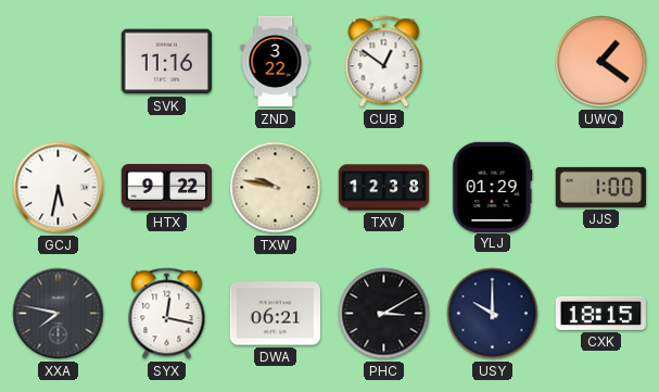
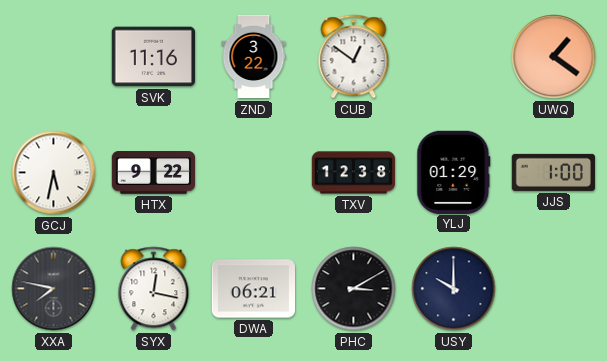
TXW: 9:47 -> none
CXK: 18:15 -> none
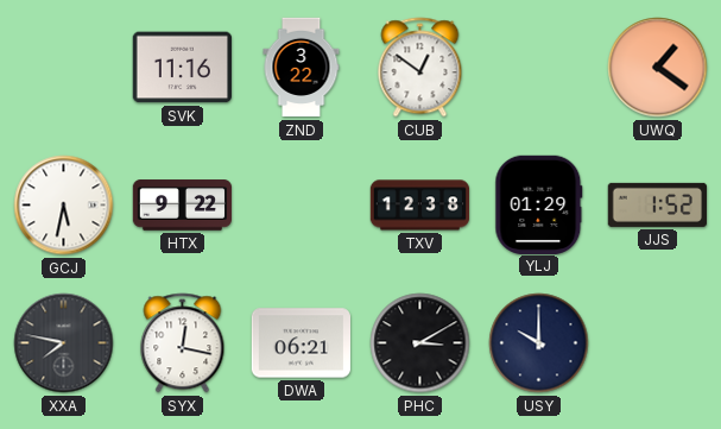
JJS: 1:00 -> 1:52
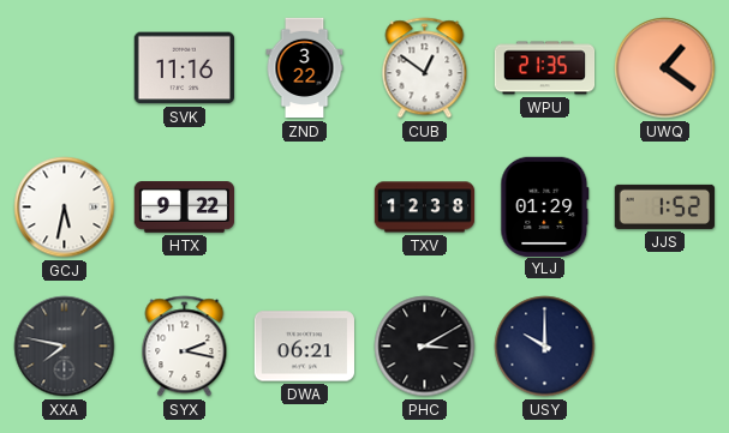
WPU: none -> 21:35
SYX: 12:17 -> 2:17
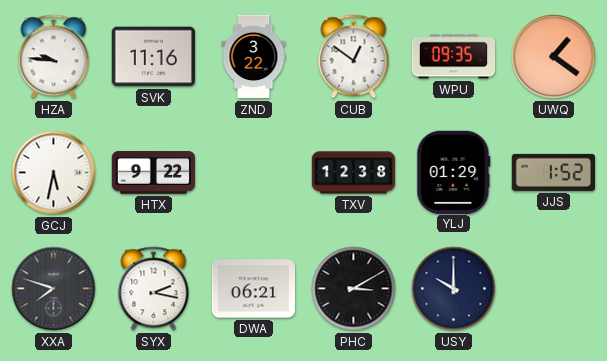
HZA: none -> 9:46
WPU: 21:35 -> 09:35
XXA: 7:47 -> 7:48
